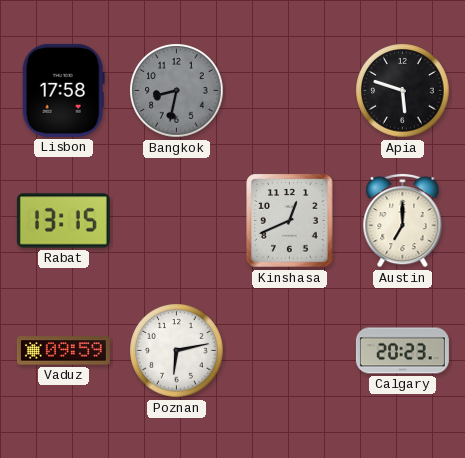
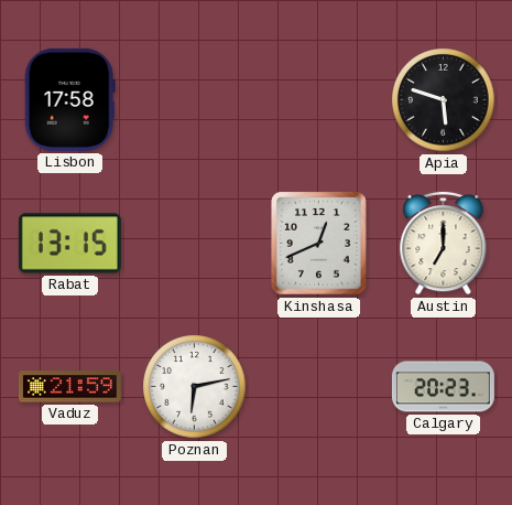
Bangkok: 8:32 -> none
Vaduz: 09:59 -> 21:59
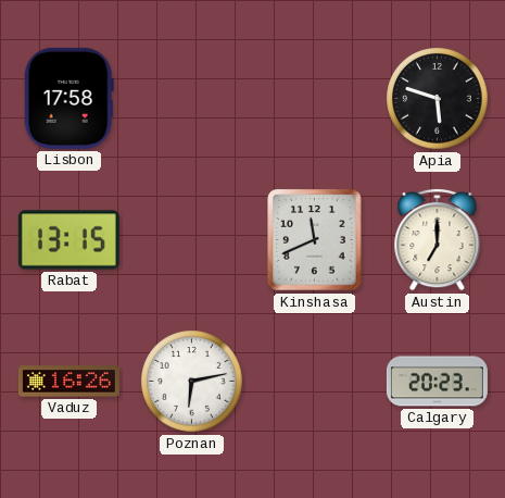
Kinshasa: 12:41 -> 11:41
Vaduz: 21:59 -> 16:26
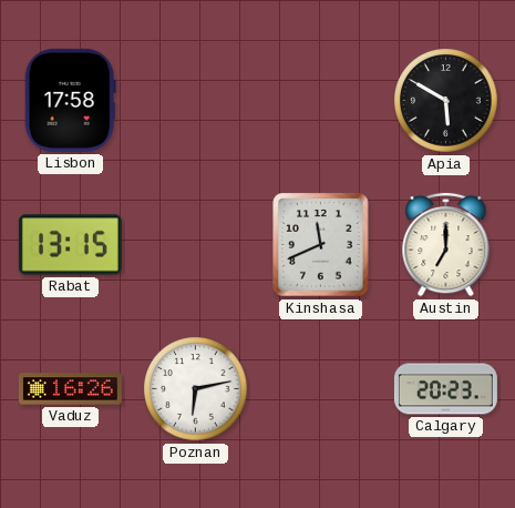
Apia: 5:48 -> 5:50
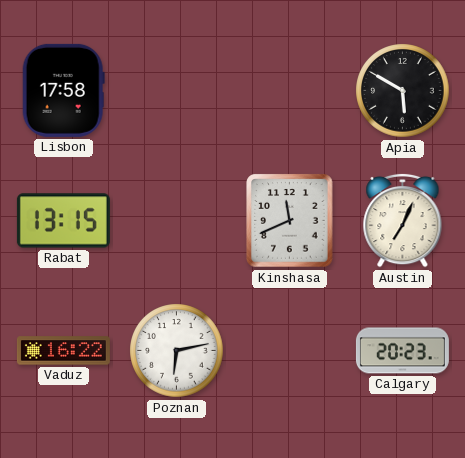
Austin: 7:00 -> 7:04
Vaduz: 16:26 -> 16:22
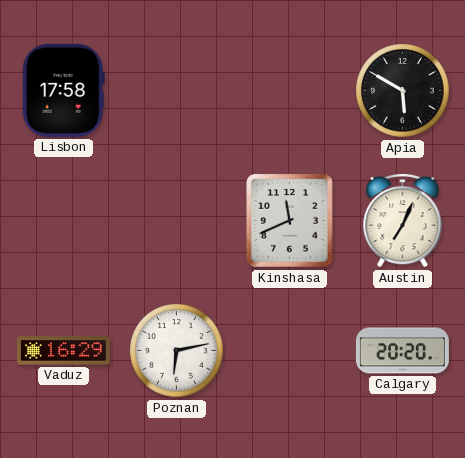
Rabat: 13:15 -> none
Vaduz: 16:22 -> 16:29
Calgary: 20:23 -> 20:20
